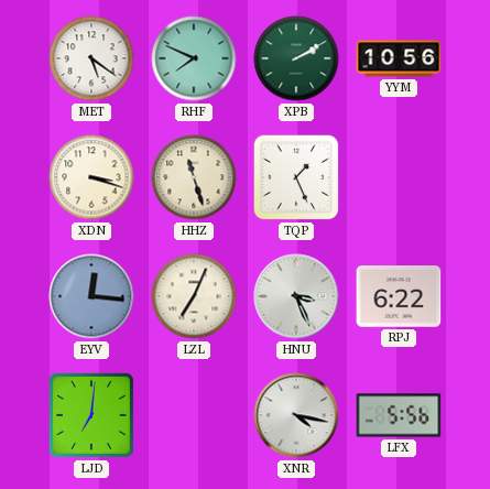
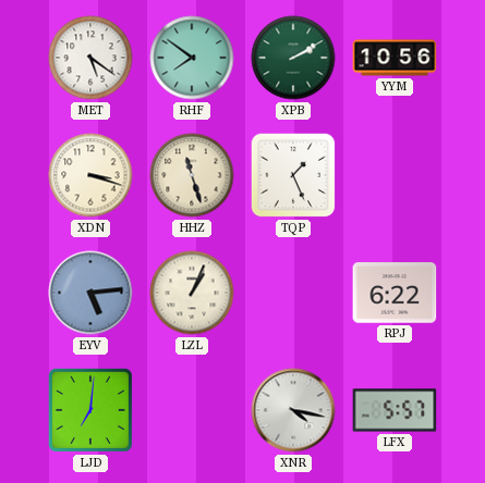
RHF: 7:49 -> 7:51
EYV: 12:16 -> 5:14
LZL: 7:04 -> 1:04
HNU: 3:26 -> none
LFX: 5:56 -> 5:57
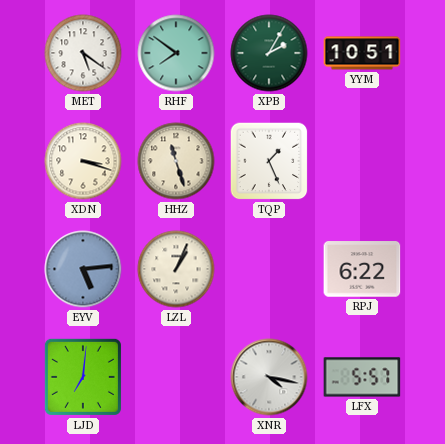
XPB: 2:10 -> 2:05
YYM: 10:56 -> 10:51
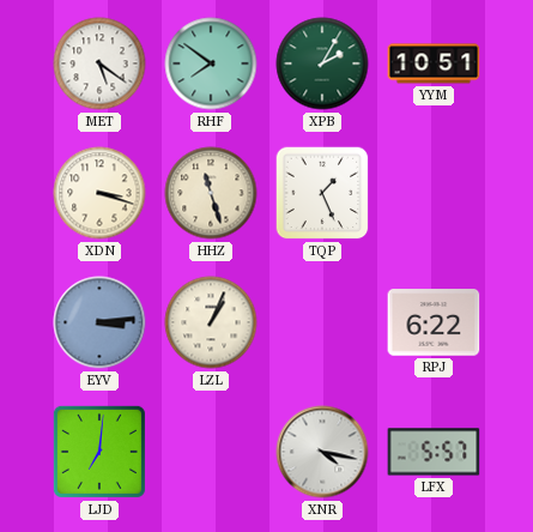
EYV: 5:14 -> 3:14
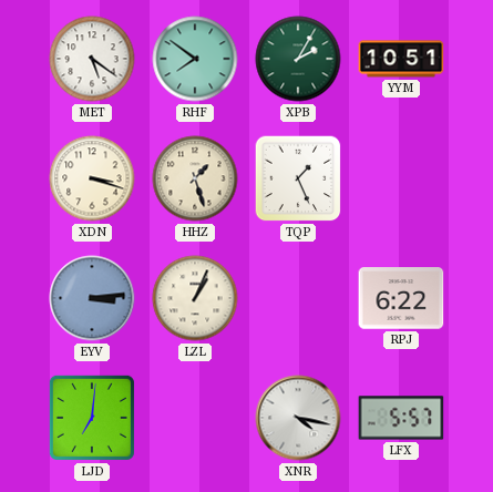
HHZ: 11:27 -> 1:27
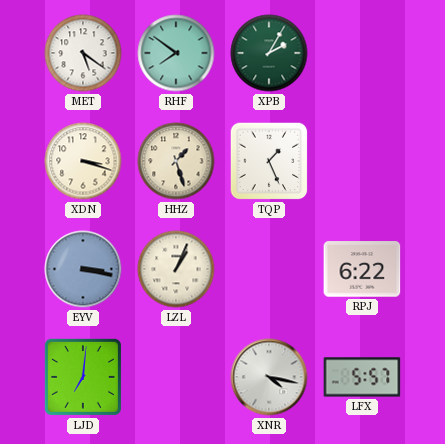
YYM: 10:51 -> none
EYV: 3:14 -> 3:17
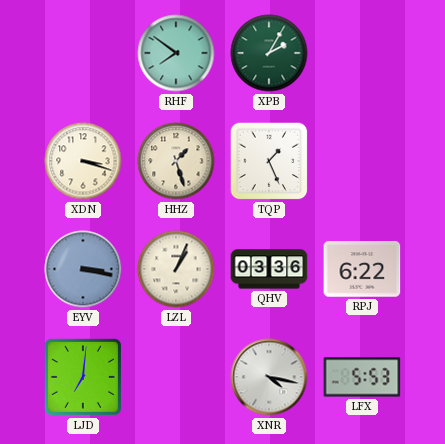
MET: 5:21 -> none
QHV: none -> 03:36
LFX: 5:57 -> 5:53
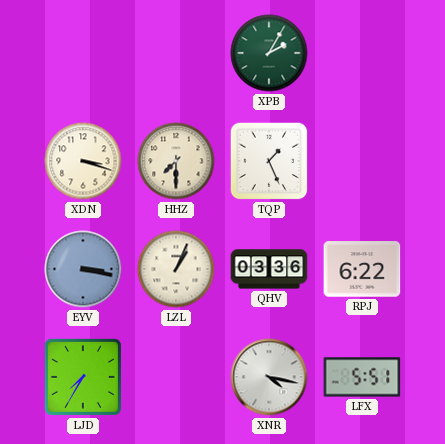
RHF: 7:51 -> none
HHZ: 1:27 -> 7:30
LJD: 7:01 -> 7:35
LFX: 5:53 -> 5:51
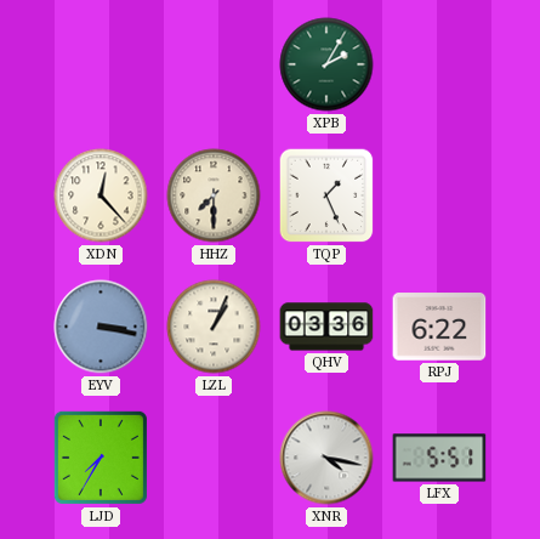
XDN: 3:18 -> 12:23
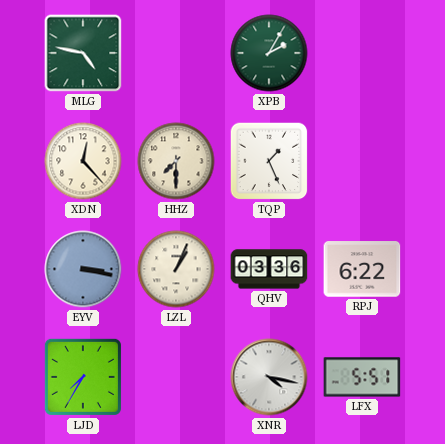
MLG: none -> 4:47
